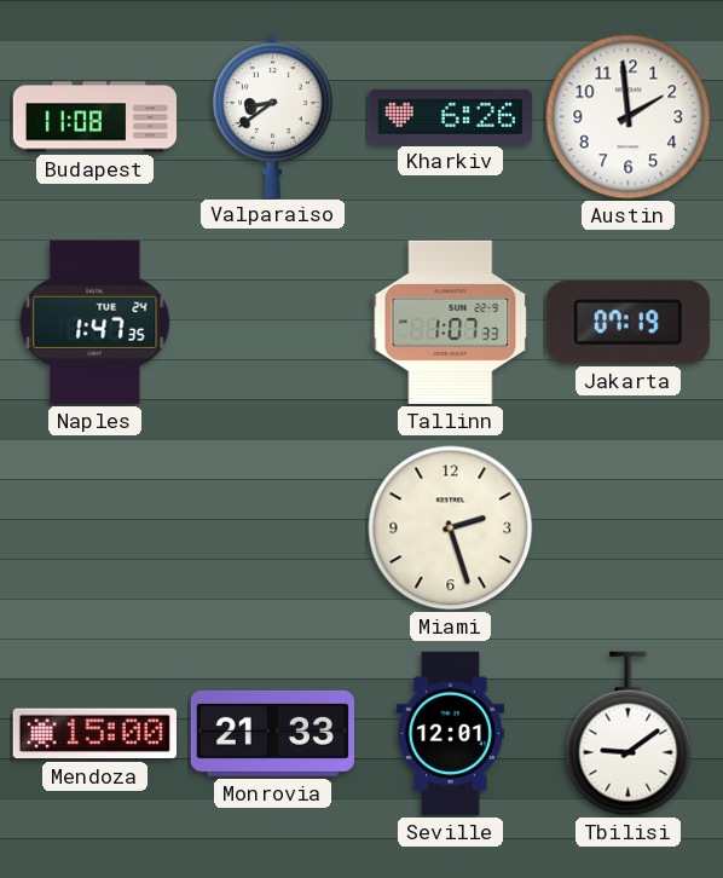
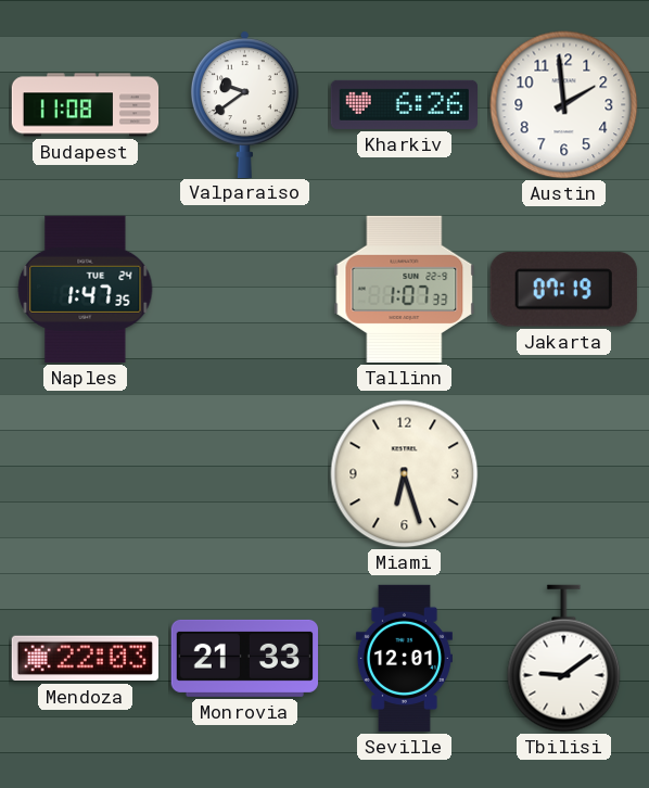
Valparaiso: 8:39 -> 9:39
Miami: 2:27 -> 6:27
Mendoza: 15:00 -> 22:03
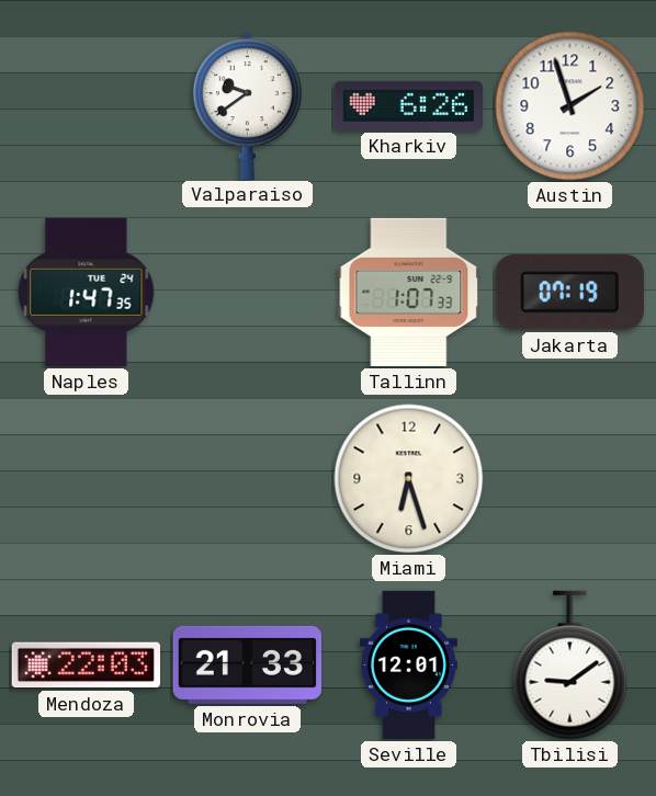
Budapest: 11:08 -> none
Austin: 1:59 -> 1:57
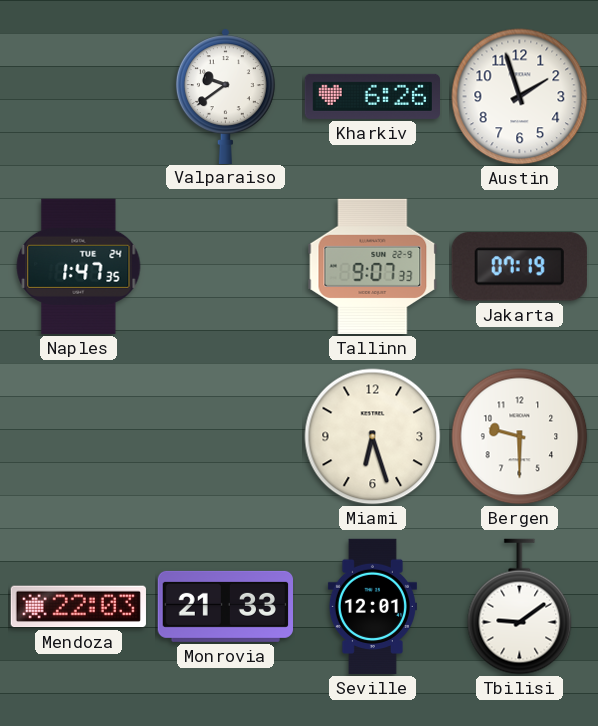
Tallinn: 1:07 -> 9:07
Bergen: none -> 9:30
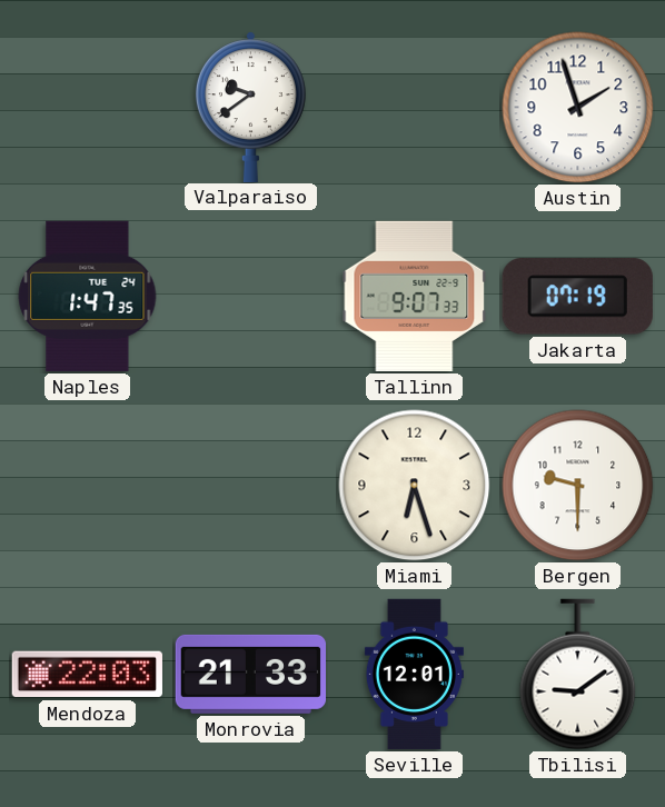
Kharkiv: 6:26 -> none
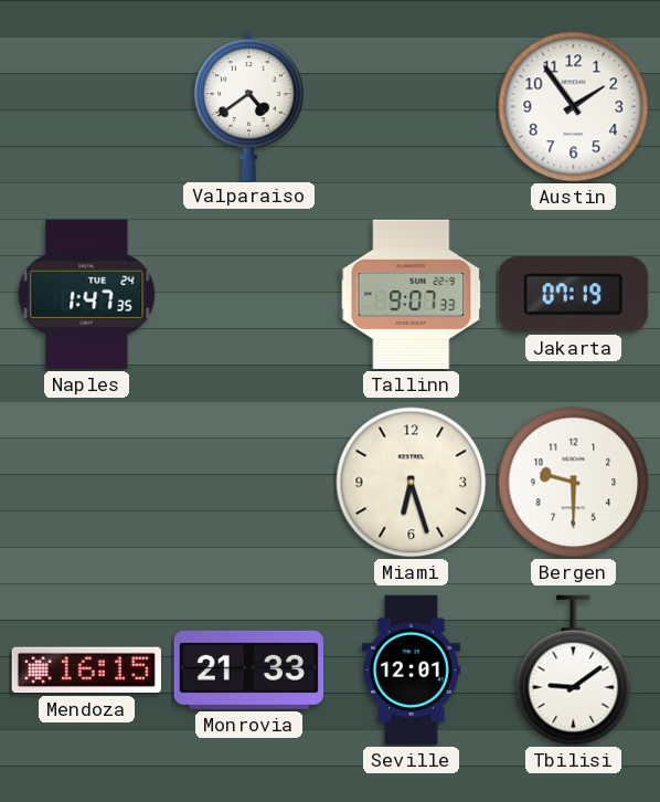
Valparaiso: 9:39 -> 4:39
Austin: 1:57 -> 1:54
Mendoza: 22:03 -> 16:15
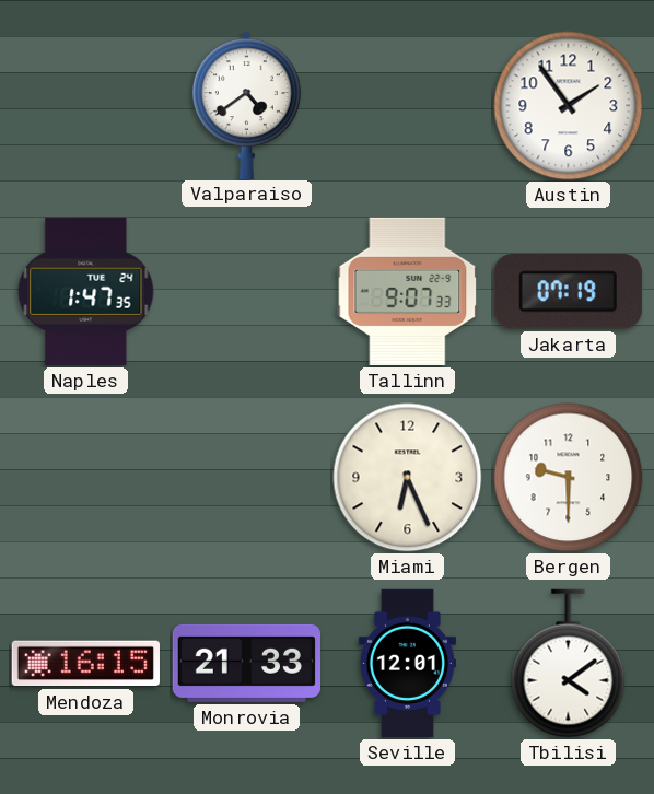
Miami: 6:27 -> 6:26
Tbilisi: 9:09 -> 4:09
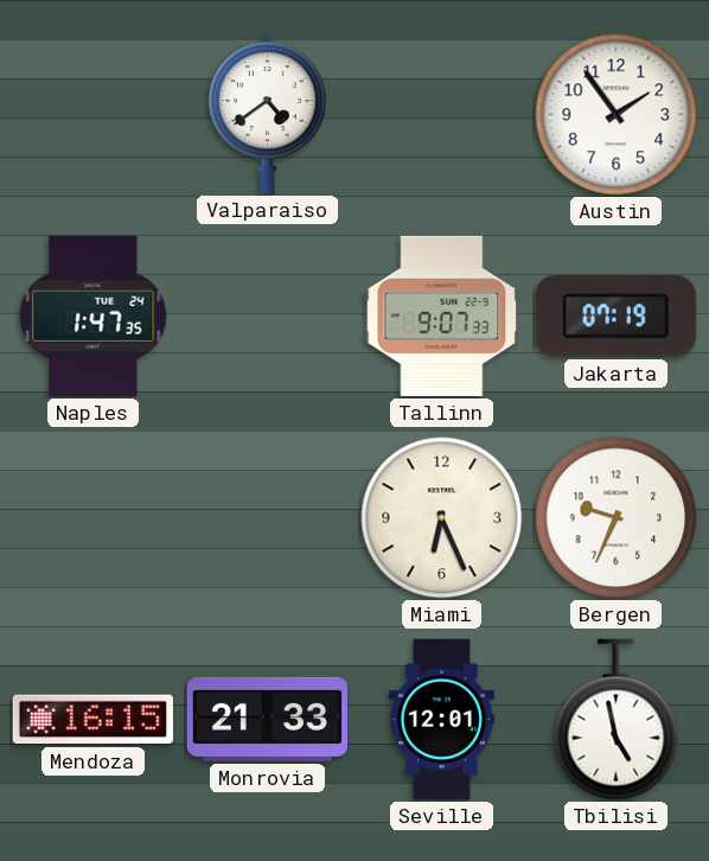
Bergen: 9:30 -> 9:34
Tbilisi: 4:09 -> 4:58
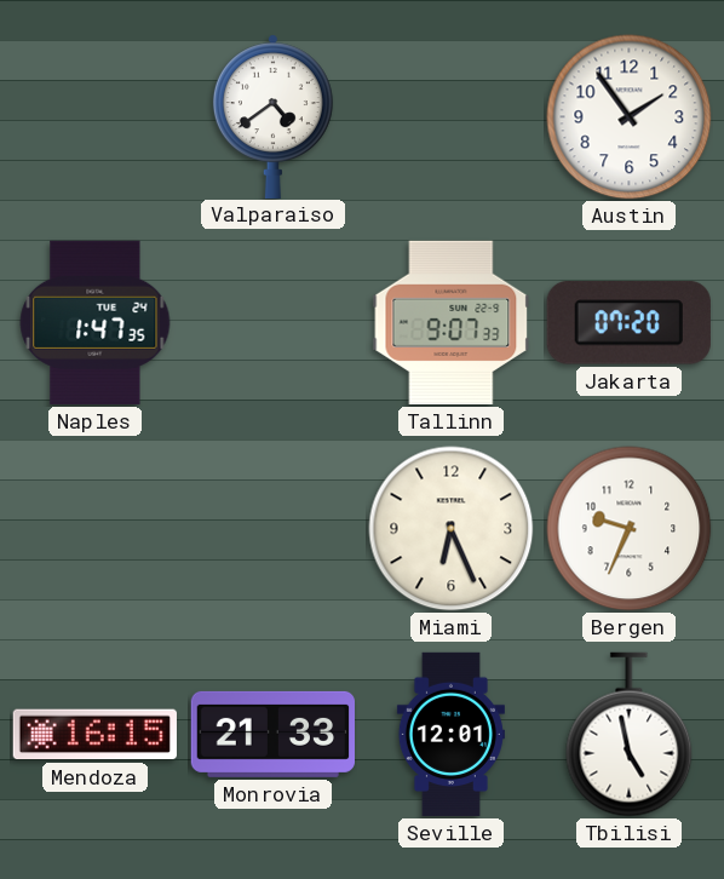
Jakarta: 07:19 -> 07:20
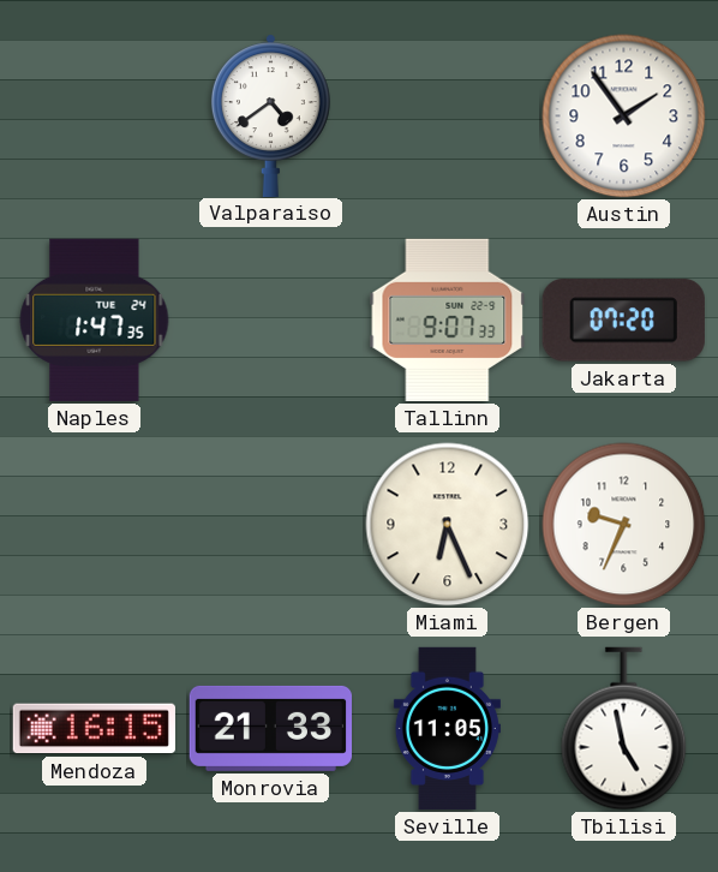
Seville: 12:01 -> 11:05
